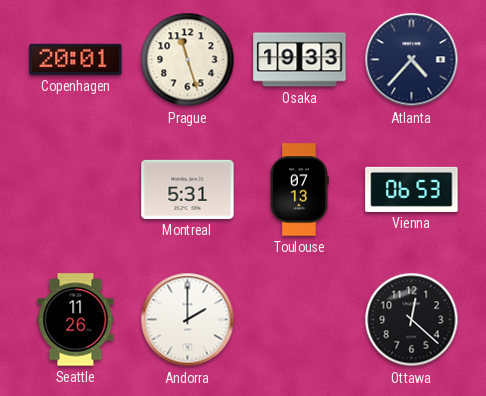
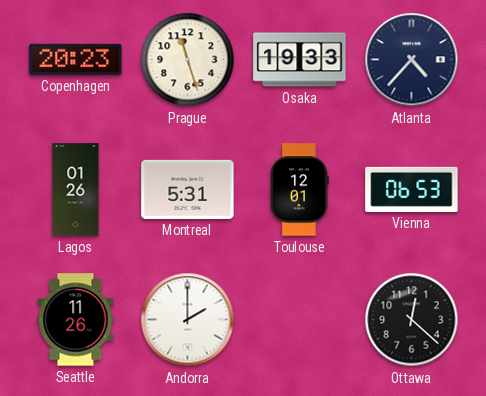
Copenhagen: 20:01 -> 20:23
Lagos: none -> 01:26
Toulouse: 07:13 -> 12:01
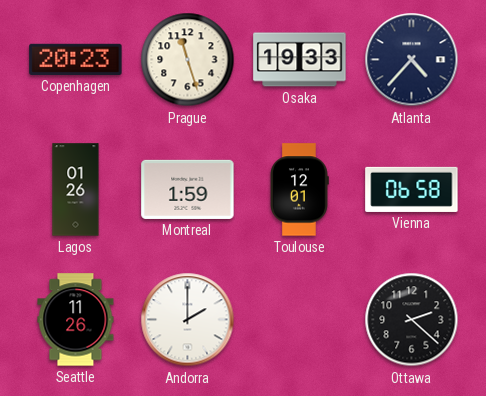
Montreal: 5:31 -> 1:59
Vienna: 06:53 -> 06:58
Ottawa: 12:22 -> 2:22
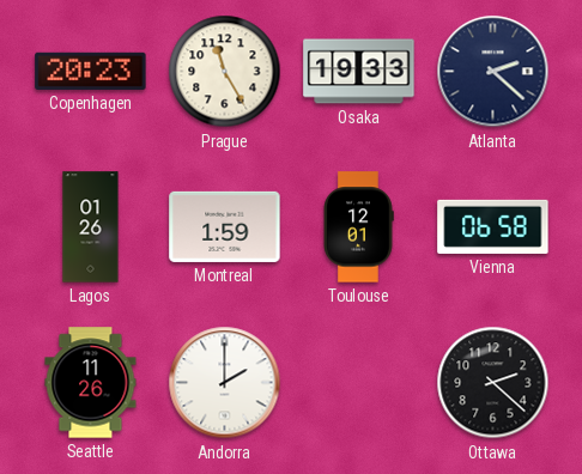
Prague: 11:27 -> 11:25
Atlanta: 4:37 -> 2:22
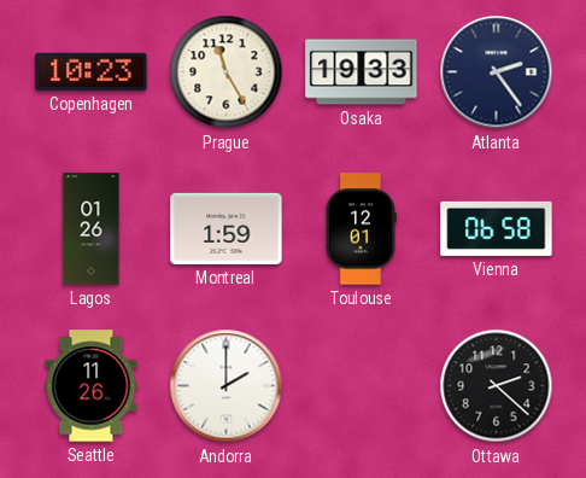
Copenhagen: 20:23 -> 10:23
Atlanta: 2:22 -> 2:24
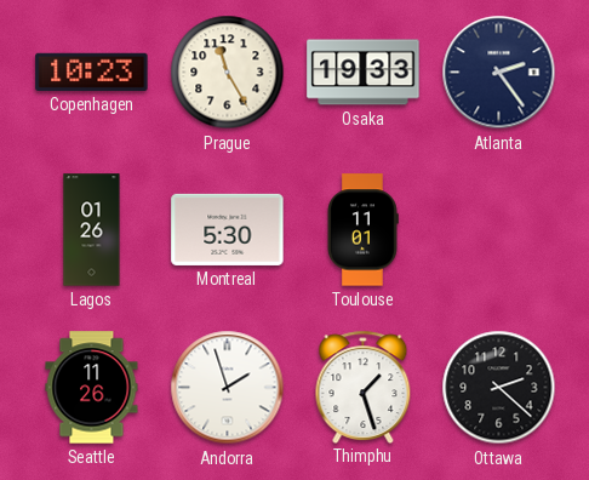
Montreal: 1:59 -> 5:30
Toulouse: 12:01 -> 11:01
Vienna: 06:58 -> none
Andorra: 2:00 -> 1:57
Thimphu: none -> 1:27
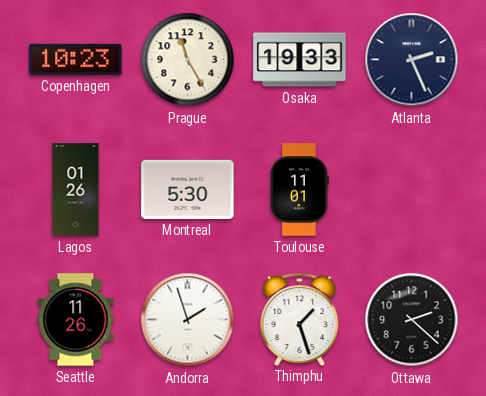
Atlanta: 2:24 -> 2:26
